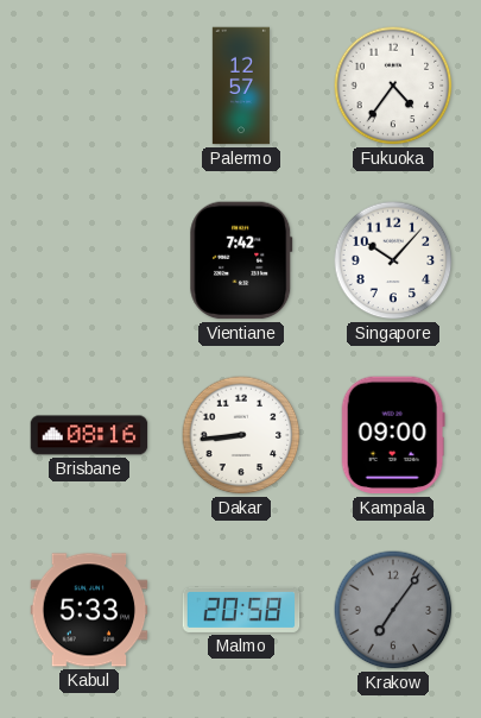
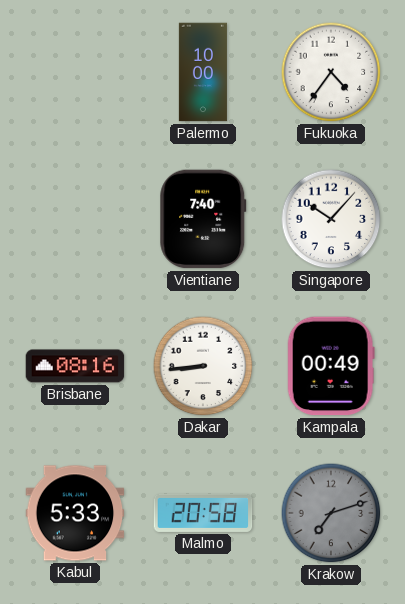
Palermo: 12:57 -> 10:00
Vientiane: 7:42 -> 7:40
Kampala: 09:00 -> 00:49
Krakow: 7:06 -> 7:12
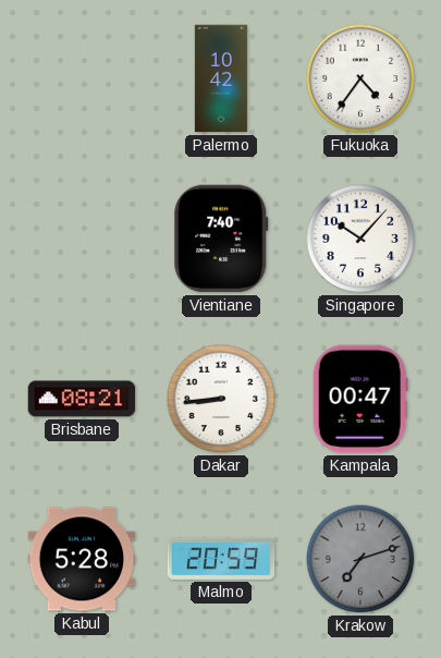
Palermo: 10:00 -> 10:42
Brisbane: 08:16 -> 08:21
Kampala: 00:49 -> 00:47
Kabul: 5:33 -> 5:28
Malmo: 20:58 -> 20:59
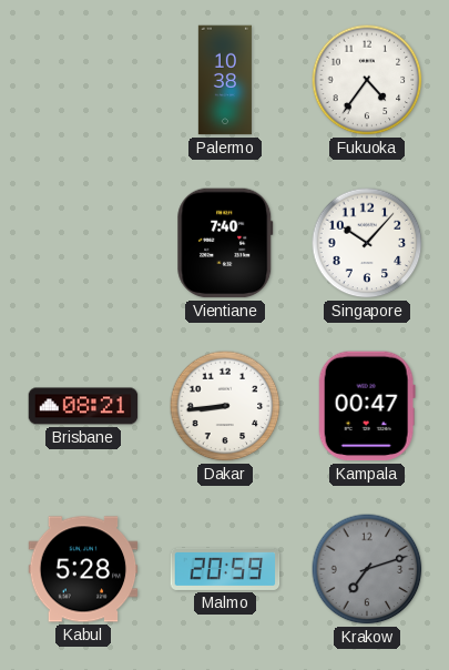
Palermo: 10:42 -> 10:38
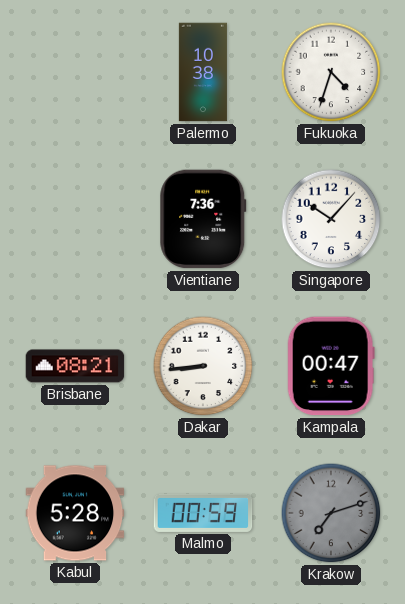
Fukuoka: 4:36 -> 4:33
Vientiane: 7:40 -> 7:36
Malmo: 20:59 -> 00:59
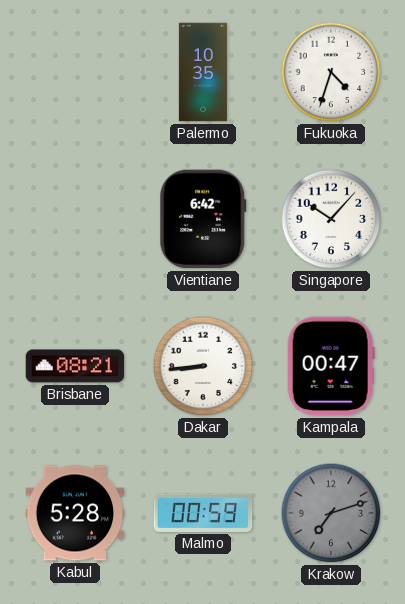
Palermo: 10:38 -> 10:35
Vientiane: 7:36 -> 6:42
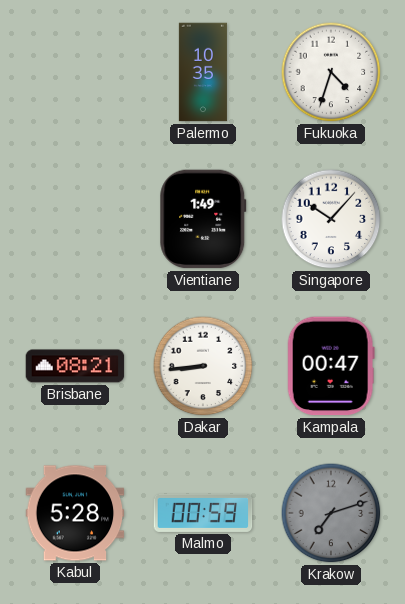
Vientiane: 6:42 -> 1:49
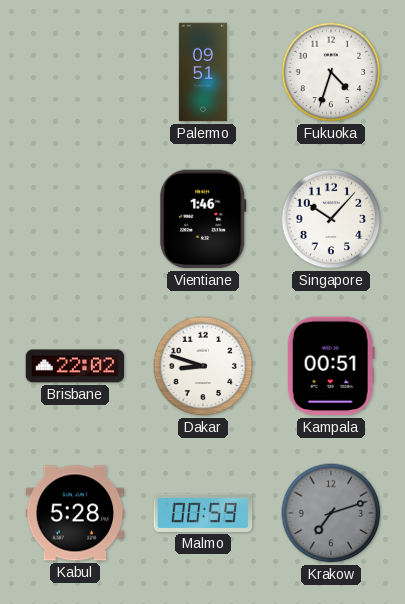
Palermo: 10:35 -> 09:51
Vientiane: 1:49 -> 1:46
Brisbane: 08:21 -> 22:02
Dakar: 8:44 -> 8:48
Kampala: 00:47 -> 00:51
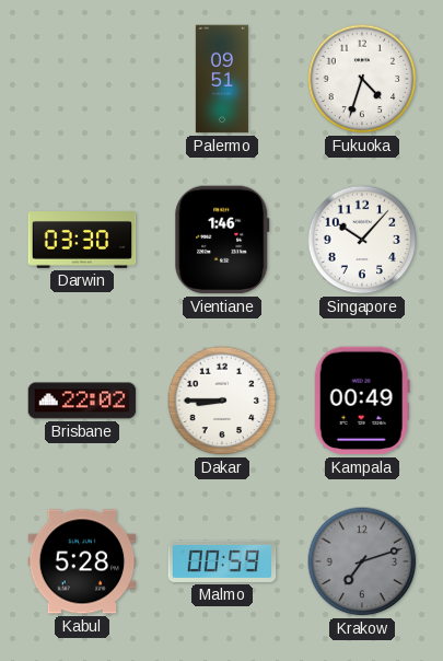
Darwin: none -> 03:30
Dakar: 8:48 -> 8:45
Kampala: 00:51 -> 00:49
